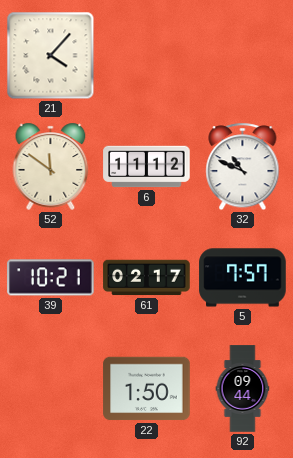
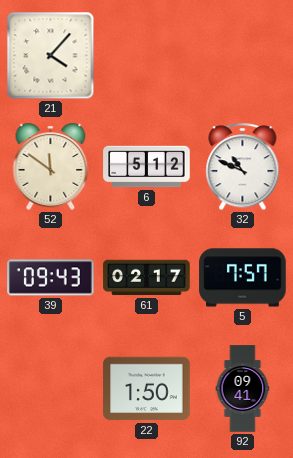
6: 11:12 -> 5:12
39: 10:21 -> 09:43
92: 09:44 -> 09:41
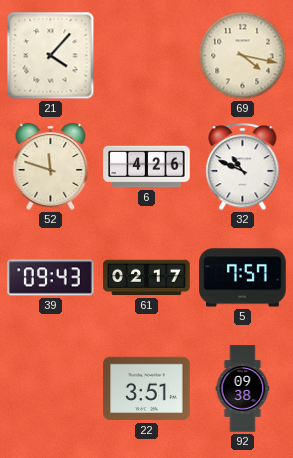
69: none -> 4:17
52: 11:51 -> 11:48
6: 5:12 -> 4:26
22: 1:50 -> 3:51
92: 09:41 -> 09:38
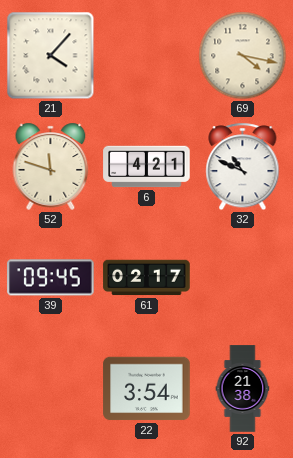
6: 4:26 -> 4:21
39: 09:43 -> 09:45
5: 7:57 -> none
22: 3:51 -> 3:54
92: 09:38 -> 21:38
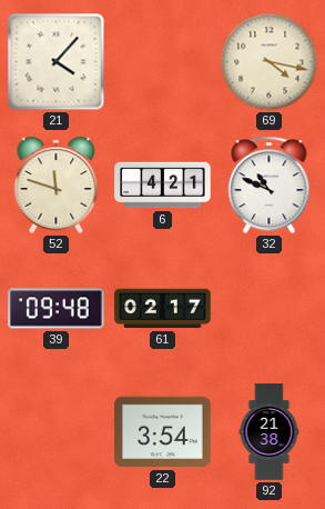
39: 09:45 -> 09:48
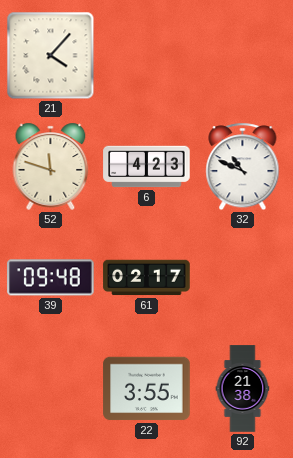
69: 4:17 -> none
6: 4:21 -> 4:23
22: 3:54 -> 3:55
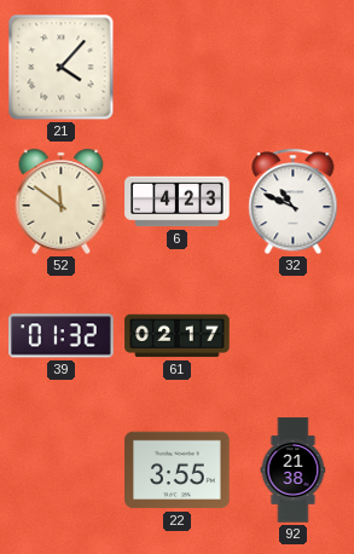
52: 11:48 -> 11:51
39: 09:48 -> 01:32
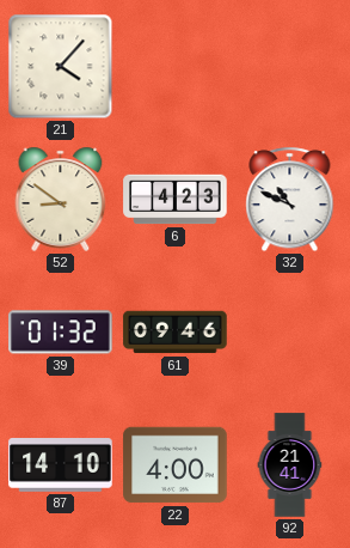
52: 11:51 -> 8:51
61: 02:17 -> 09:46
87: none -> 14:10
22: 3:55 -> 4:00
92: 21:38 -> 21:41
